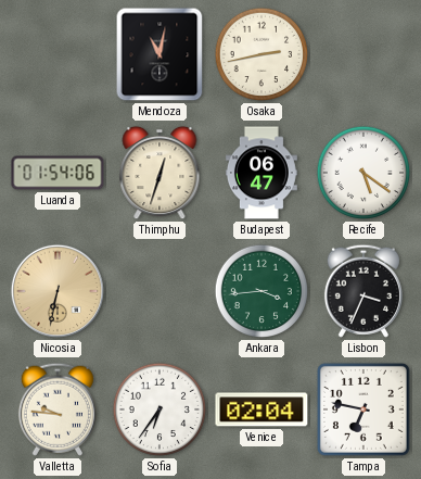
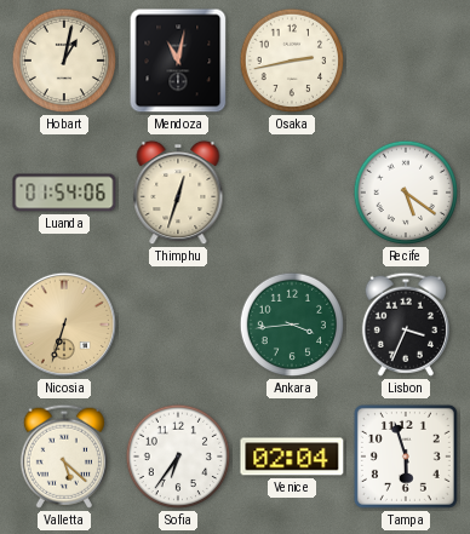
Hobart: none -> 1:02
Budapest: 06:47 -> none
Nicosia: 6:32 -> 6:33
Valletta: 9:46 -> 5:22
Tampa: 6:47 -> 5:57
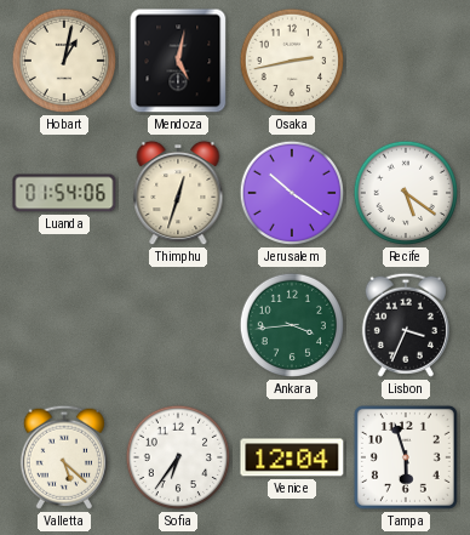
Mendoza: 11:02 -> 5:02
Jerusalem: none -> 10:21
Nicosia: 6:33 -> none
Venice: 02:04 -> 12:04
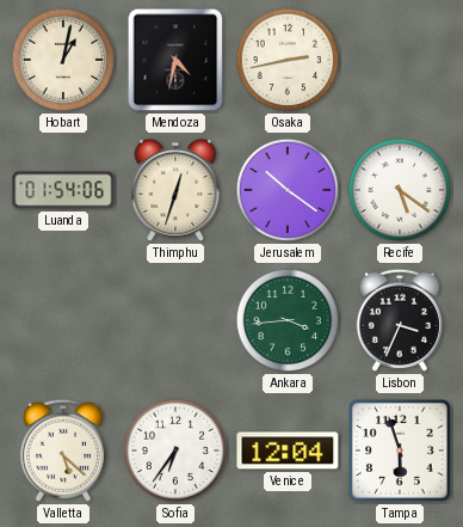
Mendoza: 5:02 -> 4:32
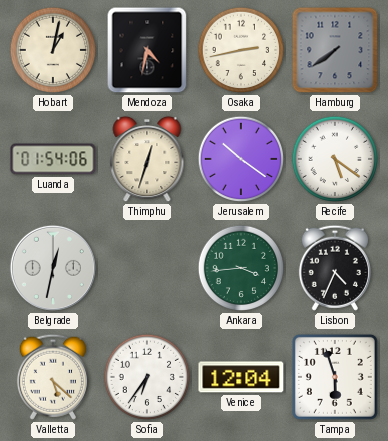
Hamburg: none -> 7:39
Belgrade: none -> 12:32
Lisbon: 3:34 -> 4:34
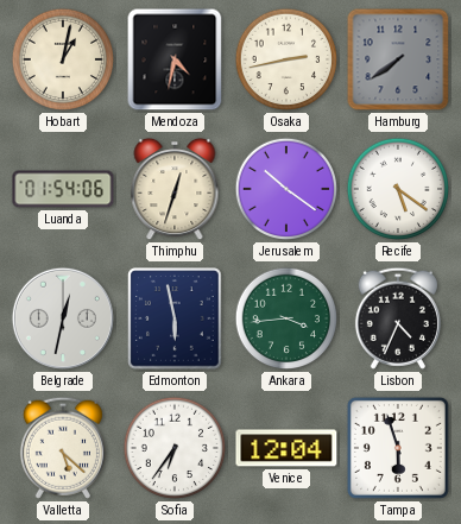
Edmonton: none -> 5:58
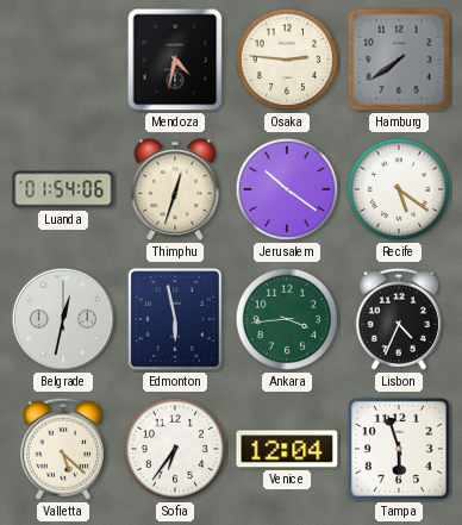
Hobart: 1:02 -> none
Osaka: 2:43 -> 2:46
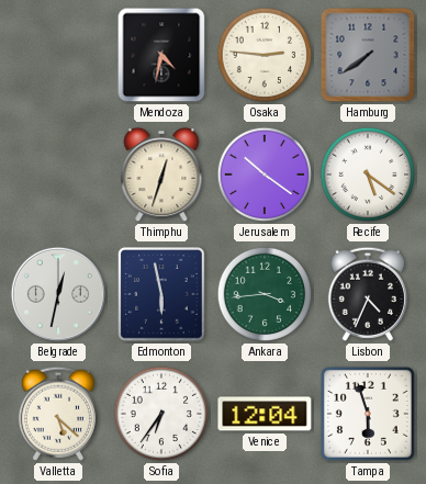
Luanda: 01:54 -> none
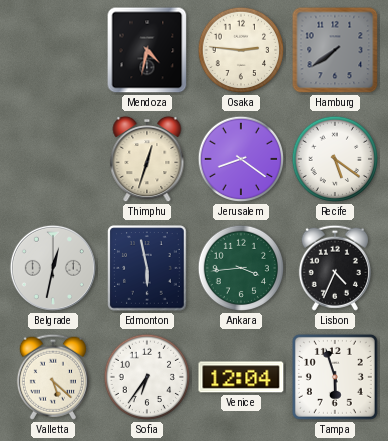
Jerusalem: 10:21 -> 8:21
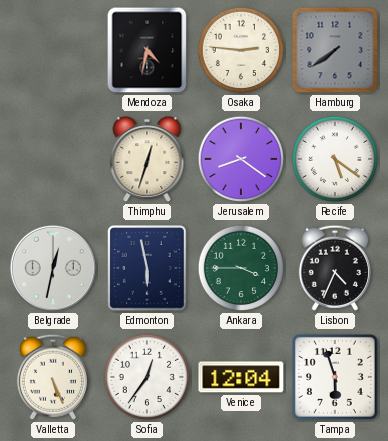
Ankara: 3:44 -> 3:45
Valletta: 5:22 -> 5:26
Sofia: 6:36 -> 12:36
